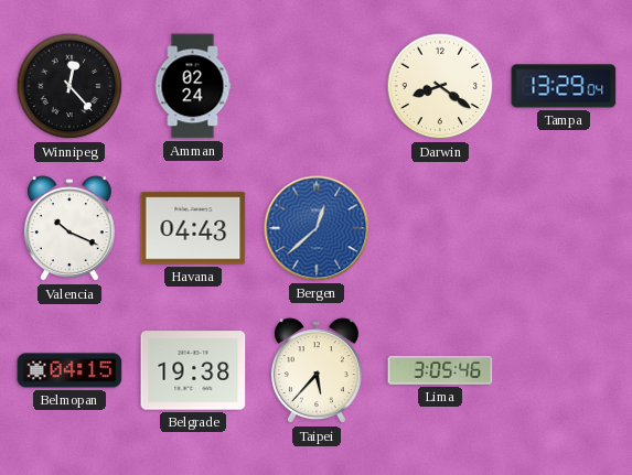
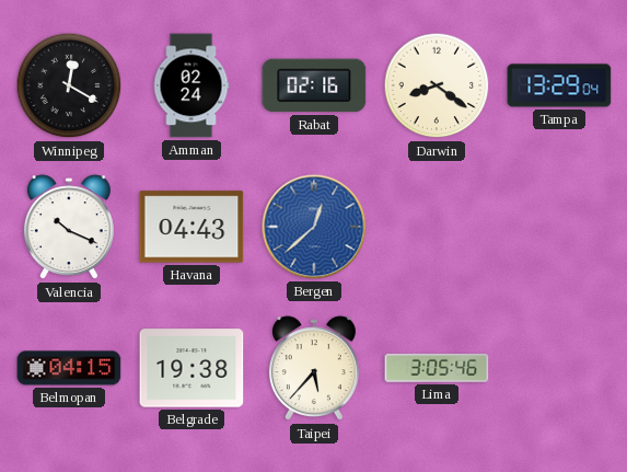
Winnipeg: 12:23 -> 12:20
Rabat: none -> 02:16
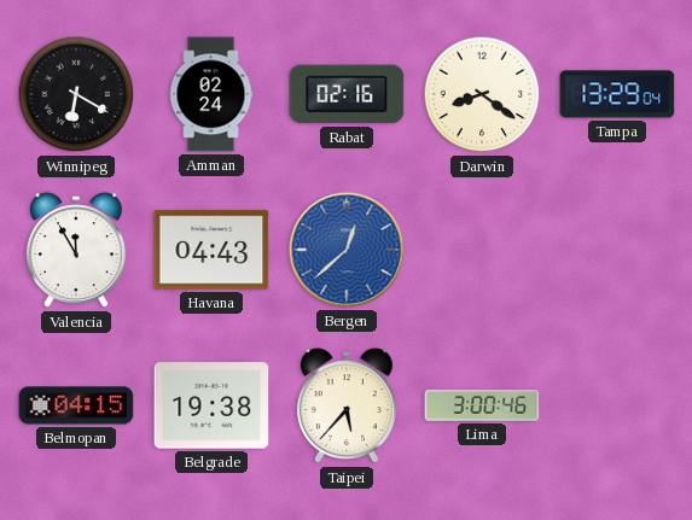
Winnipeg: 12:20 -> 6:20
Valencia: 10:19 -> 11:55
Lima: 3:05 -> 3:00
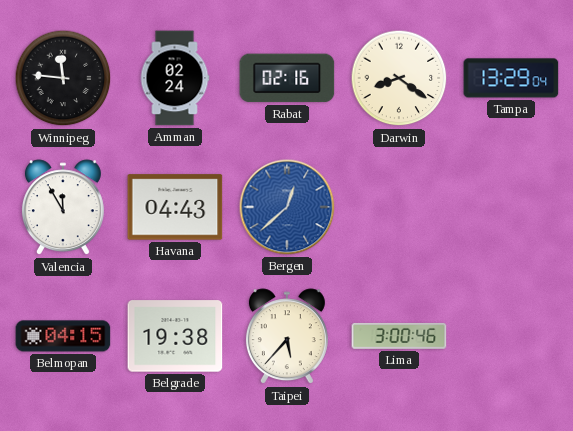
Winnipeg: 6:20 -> 11:46
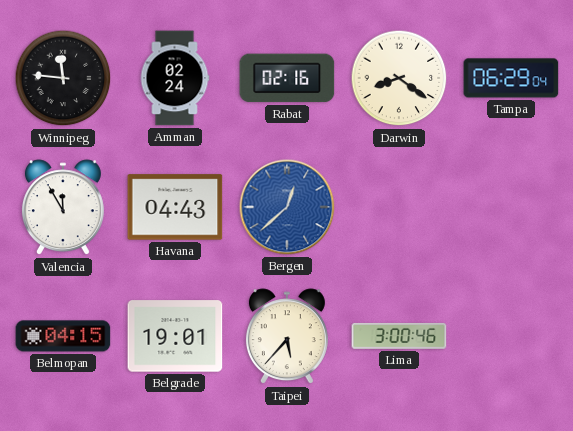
Tampa: 13:29 -> 06:29
Belgrade: 19:38 -> 19:01
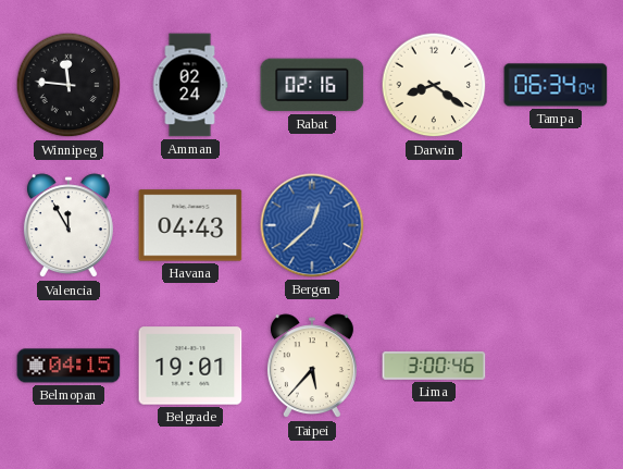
Tampa: 06:29 -> 06:34
